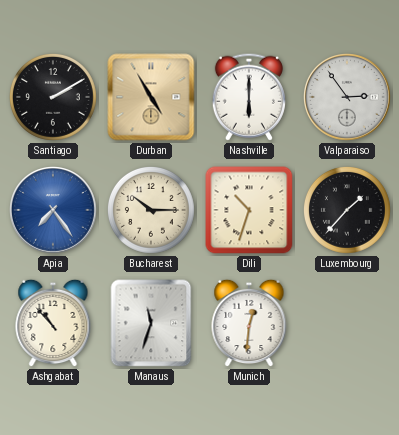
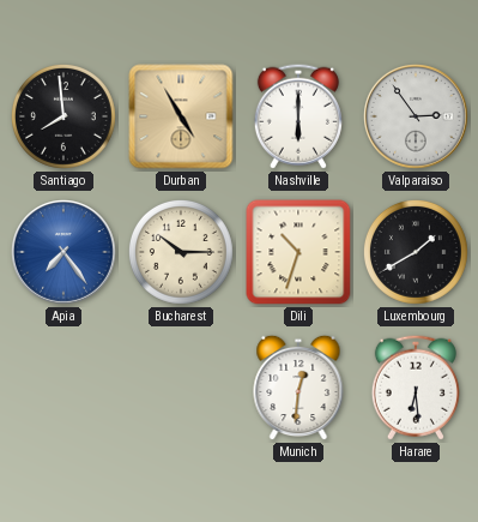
Santiago: 2:10 -> 7:59
Luxembourg: 1:37 -> 1:40
Ashgabat: 10:53 -> none
Manaus: 11:33 -> none
Harare: none -> 6:29
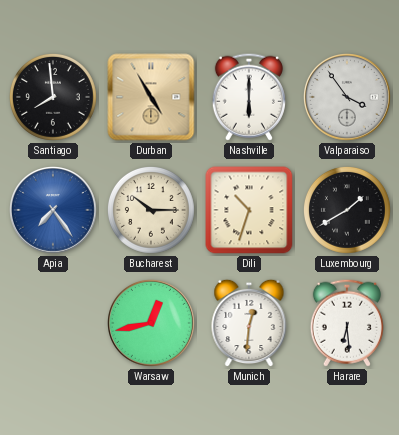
Valparaiso: 2:54 -> 3:54
Warsaw: none -> 12:43
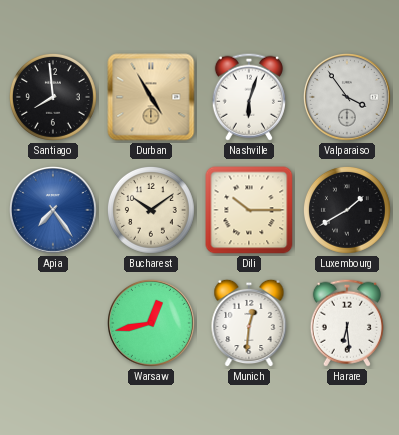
Nashville: 6:00 -> 6:03
Bucharest: 10:15 -> 10:09
Dili: 10:33 -> 10:15
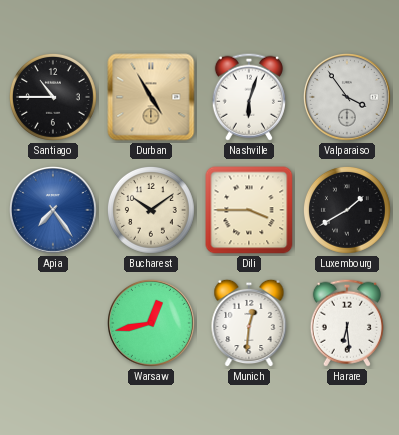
Santiago: 7:59 -> 10:45
Dili: 10:15 -> 3:45
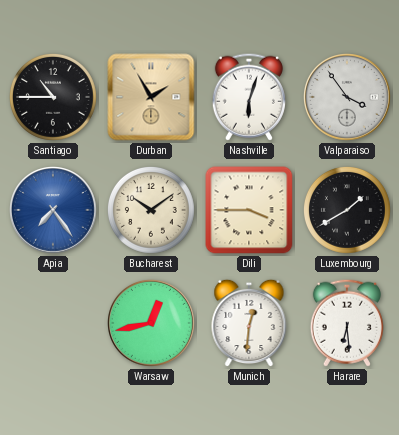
Durban: 4:55 -> 1:55
